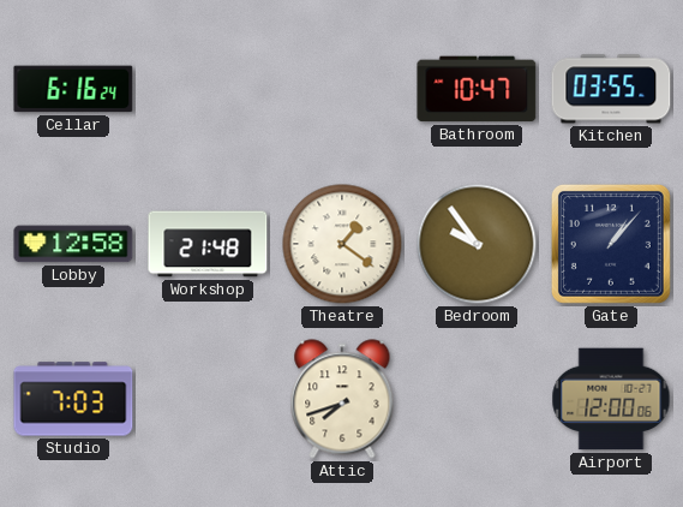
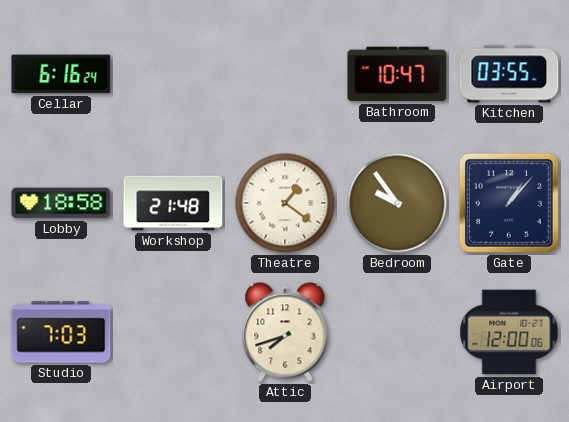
Lobby: 12:58 -> 18:58
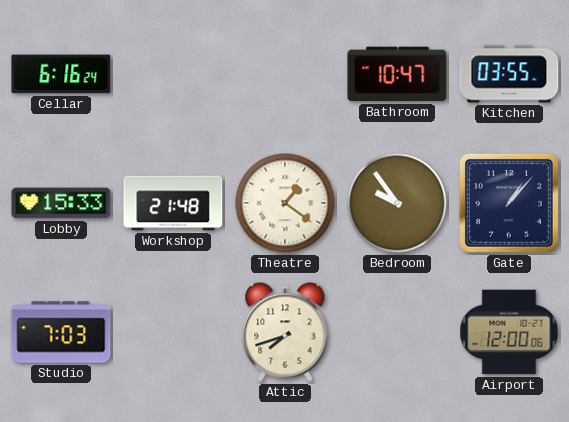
Lobby: 18:58 -> 15:33
